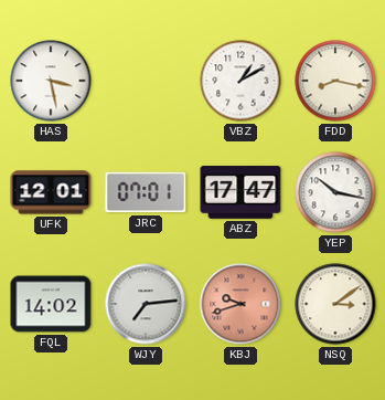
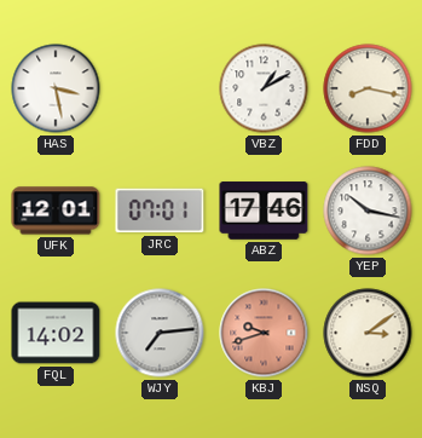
ABZ: 17:47 -> 17:46
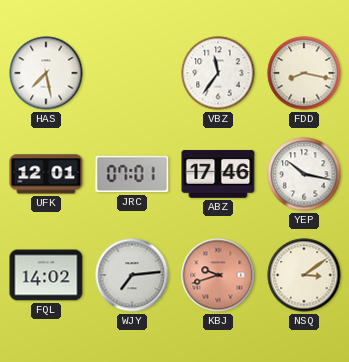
HAS: 3:28 -> 7:28
VBZ: 1:10 -> 11:36
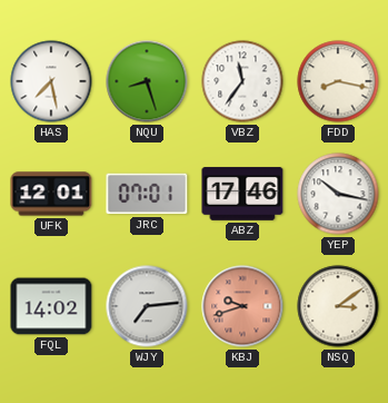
NQU: none -> 8:27
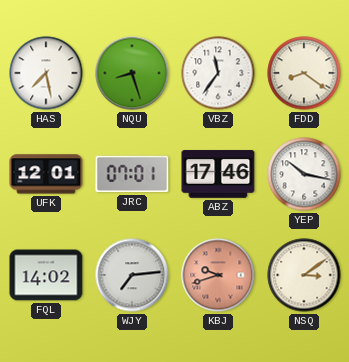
FDD: 8:17 -> 8:21
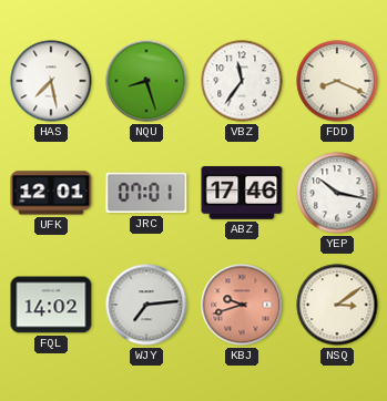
FDD: 8:21 -> 8:19
